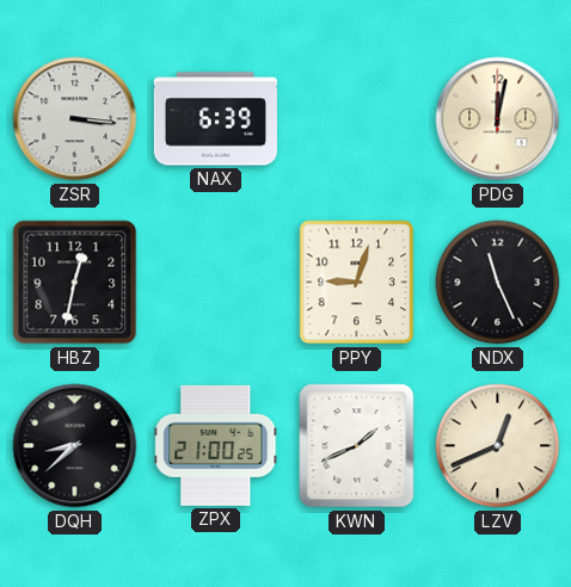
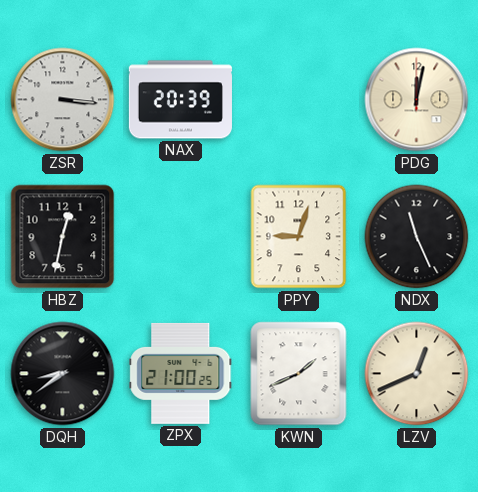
NAX: 6:39 -> 20:39
DQH: 8:38 -> 8:39
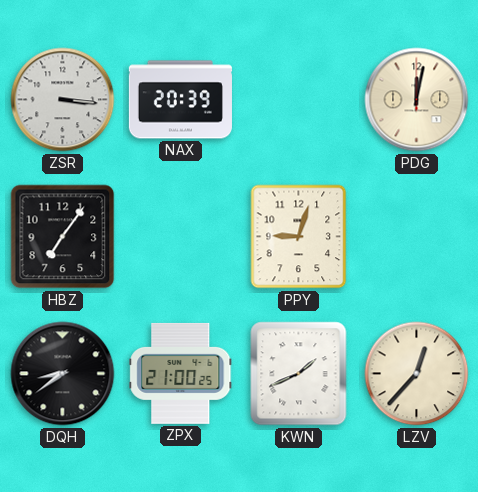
HBZ: 12:32 -> 7:06
NDX: 11:26 -> none
LZV: 12:41 -> 12:37
